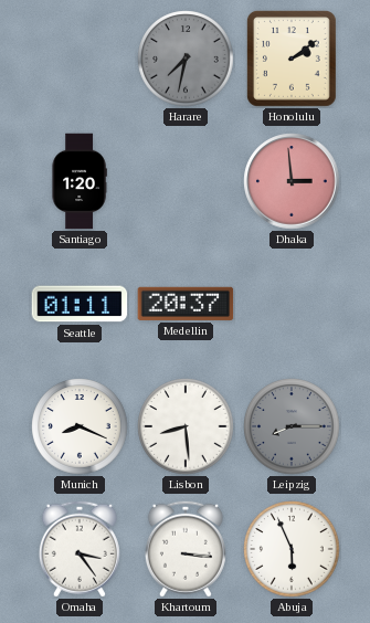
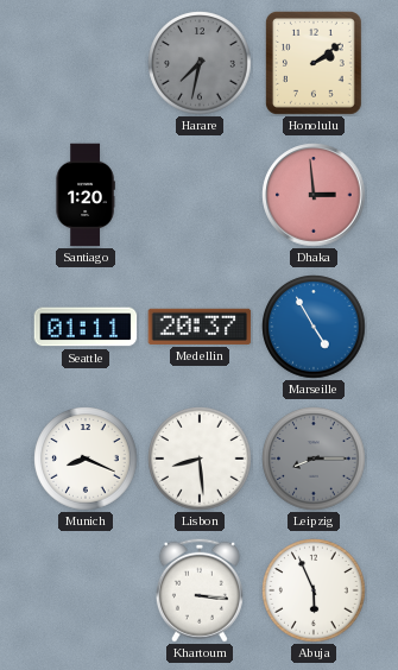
Marseille: none -> 4:55
Omaha: 3:24 -> none
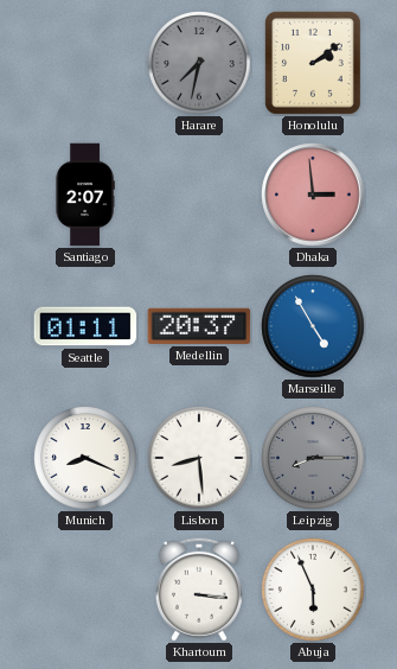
Santiago: 1:20 -> 2:07
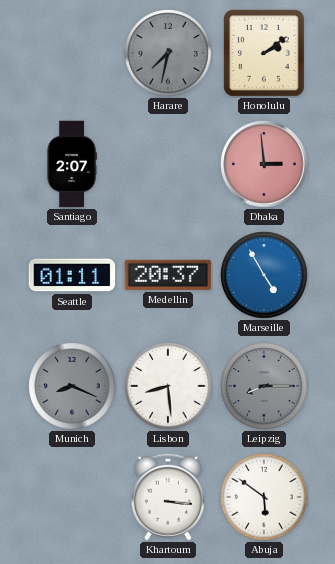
Munich dial: white -> grey
Abuja: 5:56 -> 5:51
